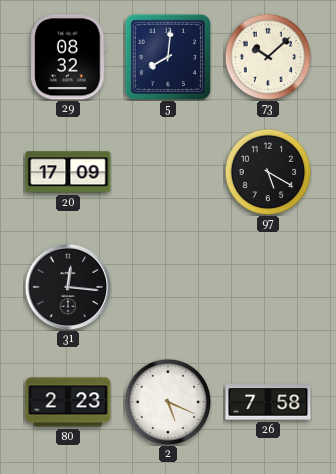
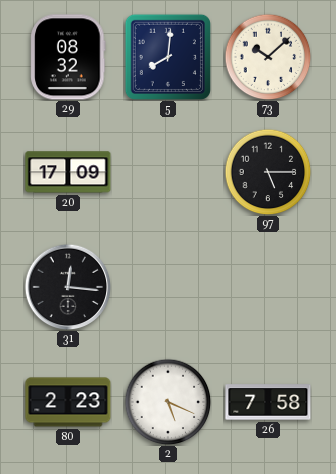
97: 5:20 -> 5:15
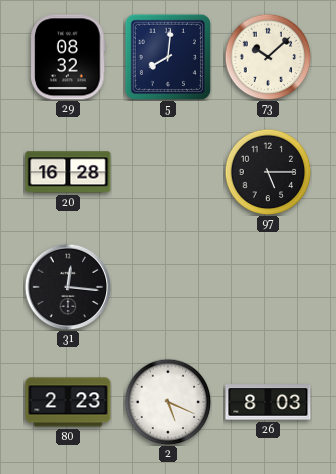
20: 17:09 -> 16:28
26: 7:58 -> 8:03
